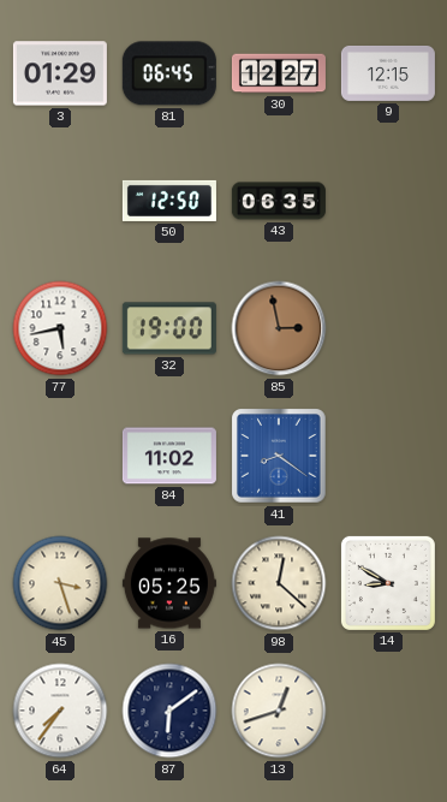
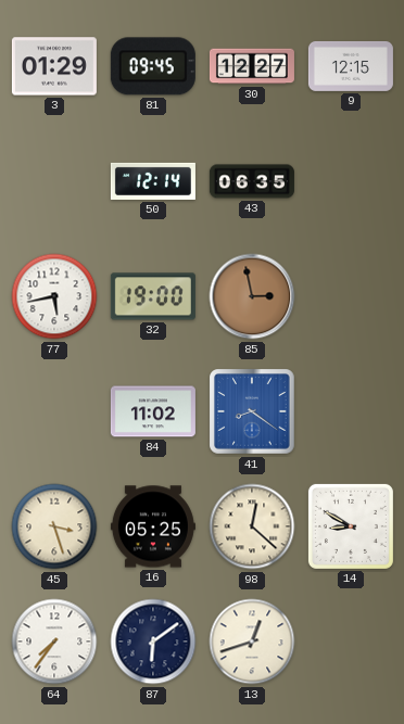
81: 06:45 -> 09:45
50: 12:50 -> 12:14
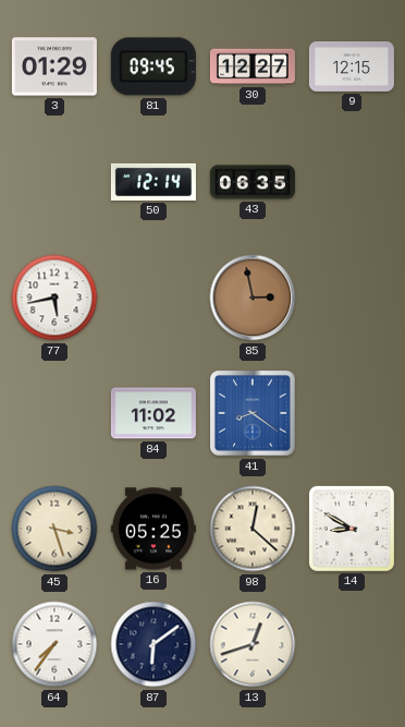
32: 19:00 -> none
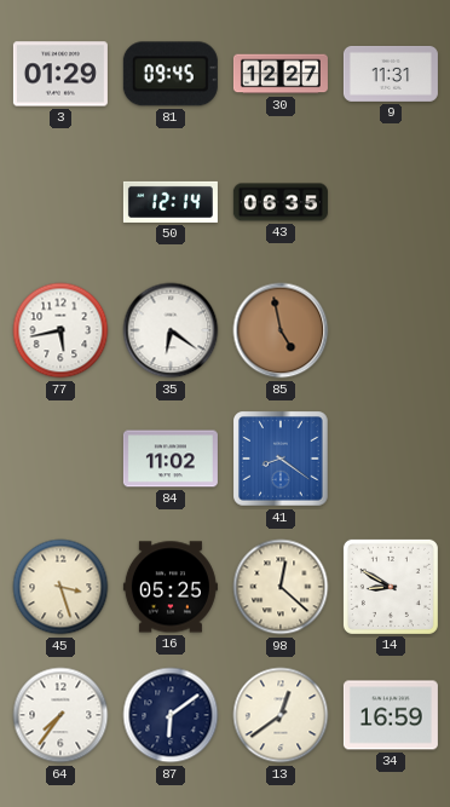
9: 12:15 -> 11:31
35: none -> 6:21
85: 2:58 -> 4:58
13: 12:42 -> 12:39
34: none -> 16:59
